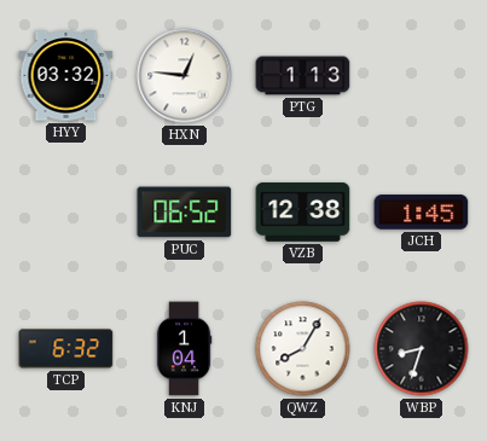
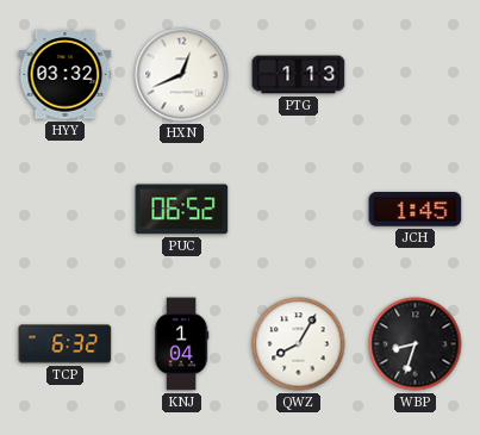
HXN: 12:46 -> 12:41
VZB: 12:38 -> none
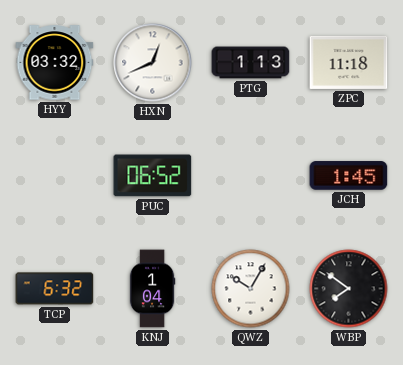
ZPC: none -> 11:18
QWZ: 8:05 -> 10:05
WBP: 8:33 -> 7:51
